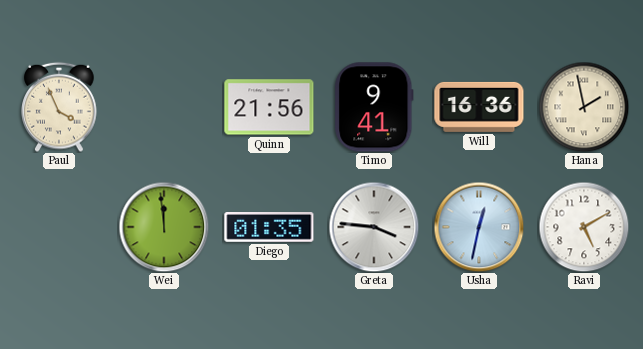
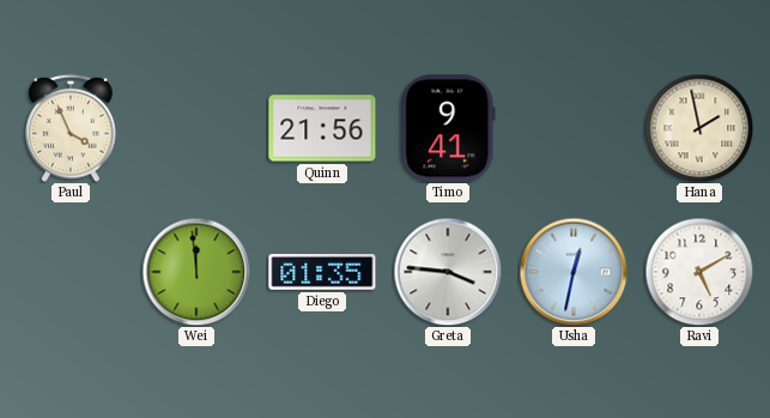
Will: 16:36 -> none
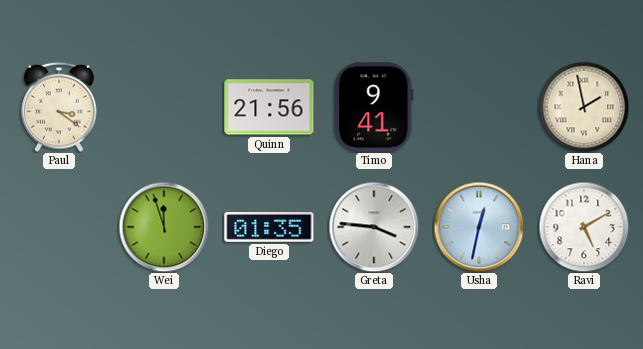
Paul: 3:56 -> 3:21
Wei: 11:59 -> 11:57
